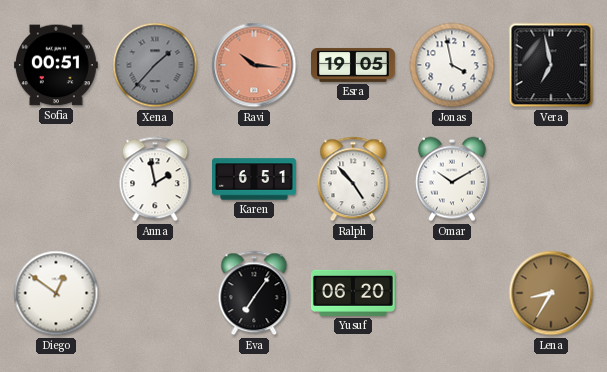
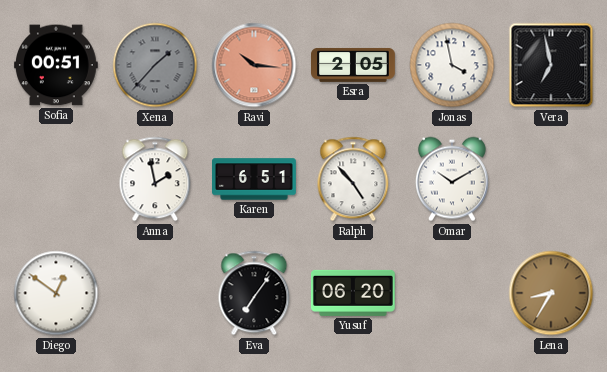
Esra: 19:05 -> 2:05
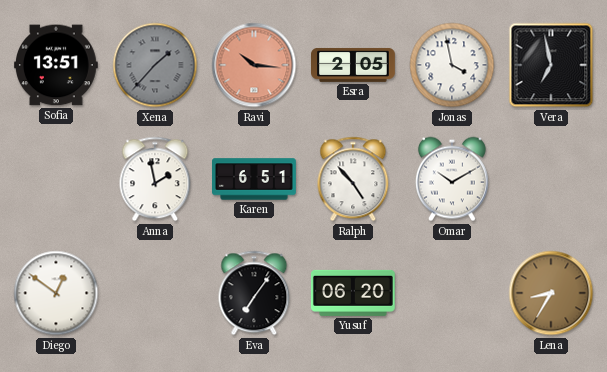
Sofia: 00:51 -> 13:51
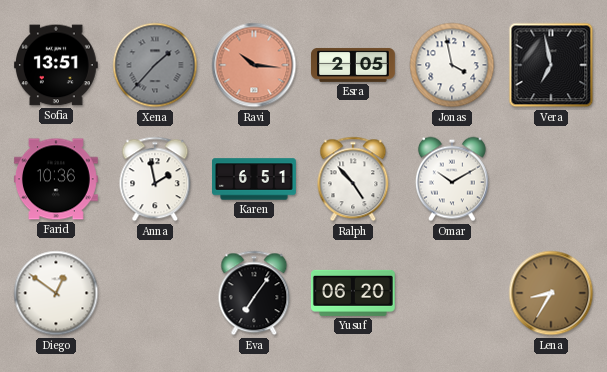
Farid: none -> 10:36
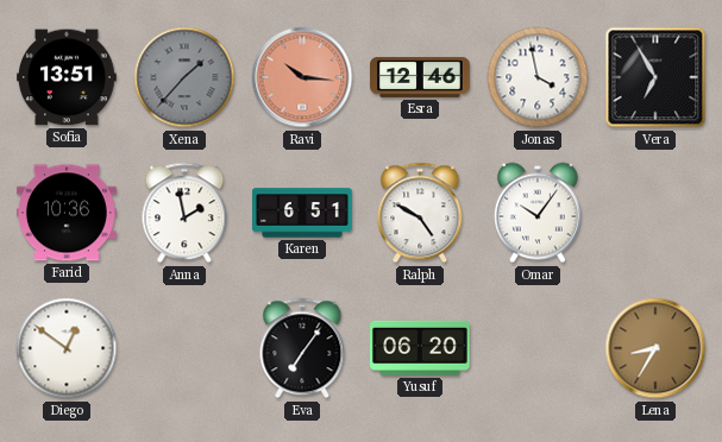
Esra: 2:05 -> 12:46
Vera: 6:58 -> 6:55
Ralph: 4:53 -> 4:50
Omar: 10:10 -> 10:06
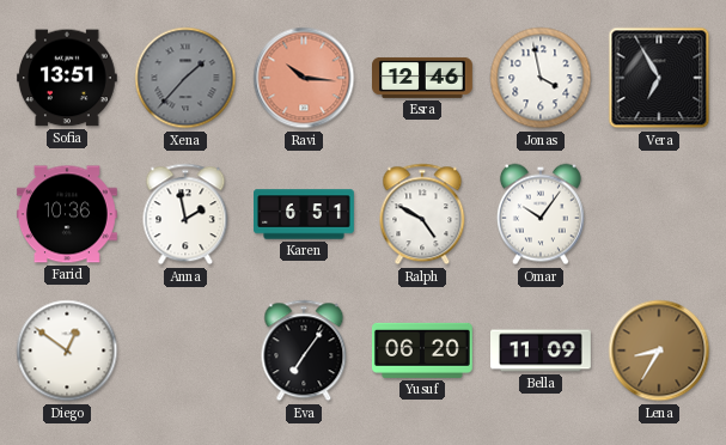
Bella: none -> 11:09
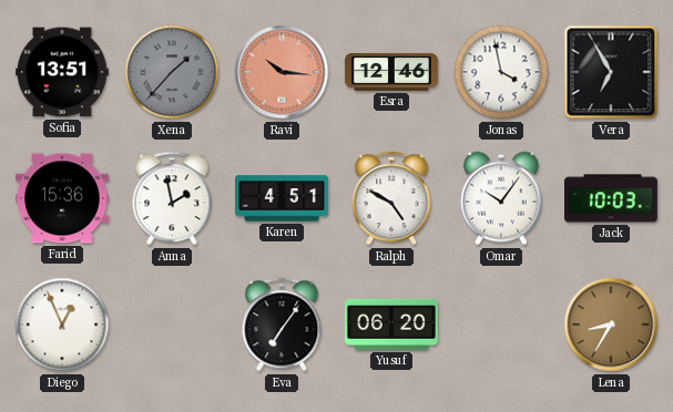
Farid: 10:36 -> 15:36
Karen: 6:51 -> 4:51
Jack: none -> 10:03
Diego: 12:51 -> 12:56
Bella: 11:09 -> none
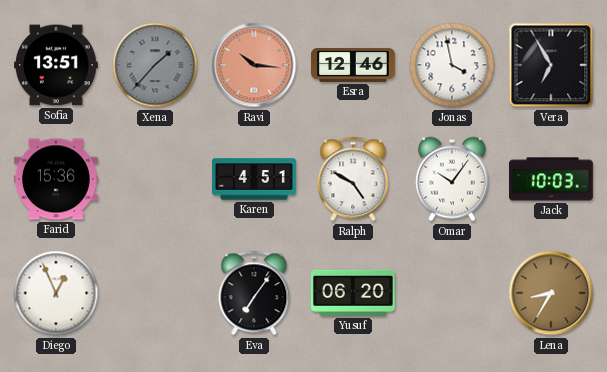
Anna: 1:58 -> none
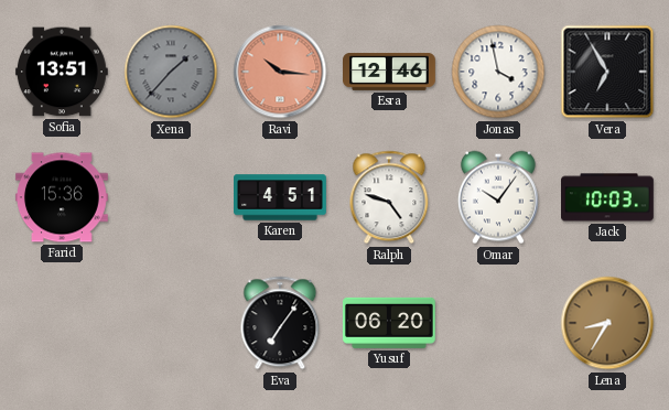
Ralph: 4:50 -> 4:48
Diego: 12:56 -> none
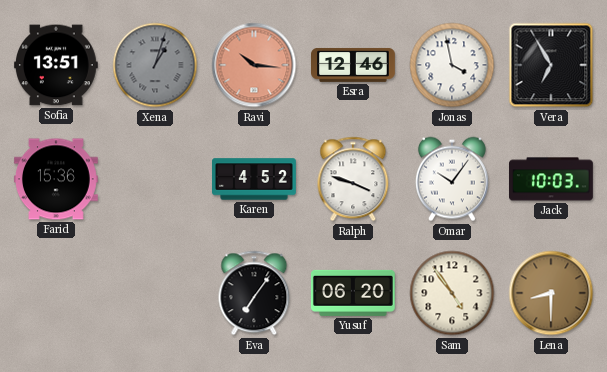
Xena: 1:37 -> 1:03
Karen: 4:51 -> 4:52
Ralph: 4:48 -> 3:48
Sam: none -> 4:54
Lena: 8:35 -> 8:30
